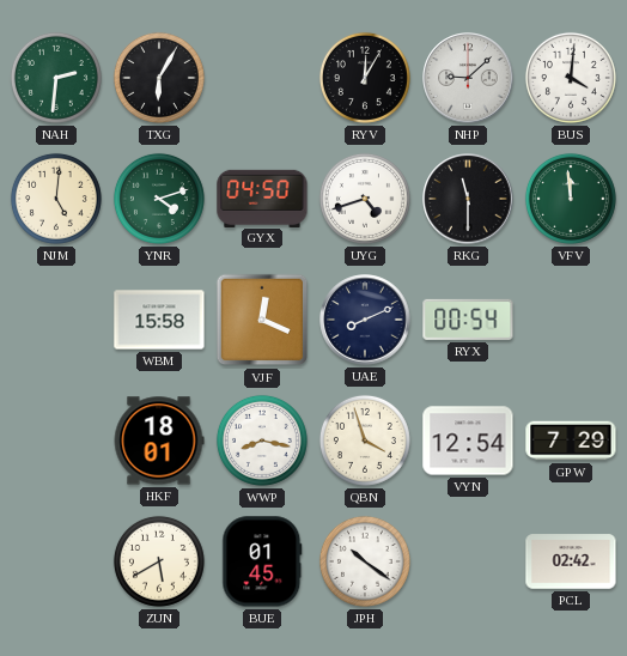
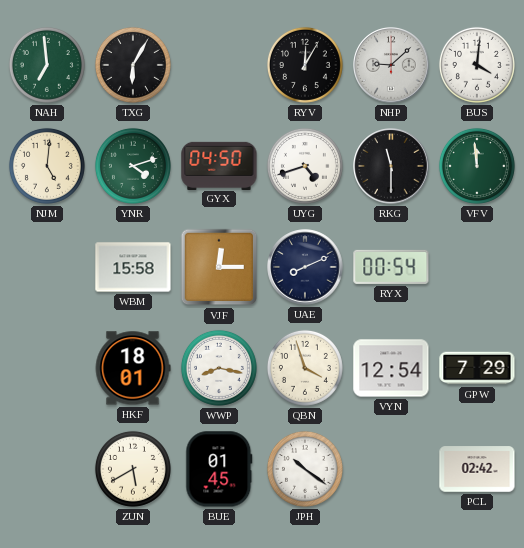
NAH: 2:31 -> 6:59
VJF: 12:19 -> 12:15
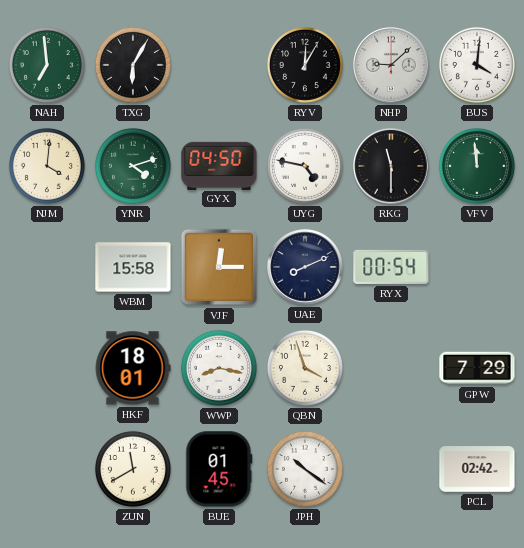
NJM: 5:01 -> 4:01
UYG: 4:42 -> 4:47
VYN: 12:54 -> none
ZUN: 5:40 -> 11:40
